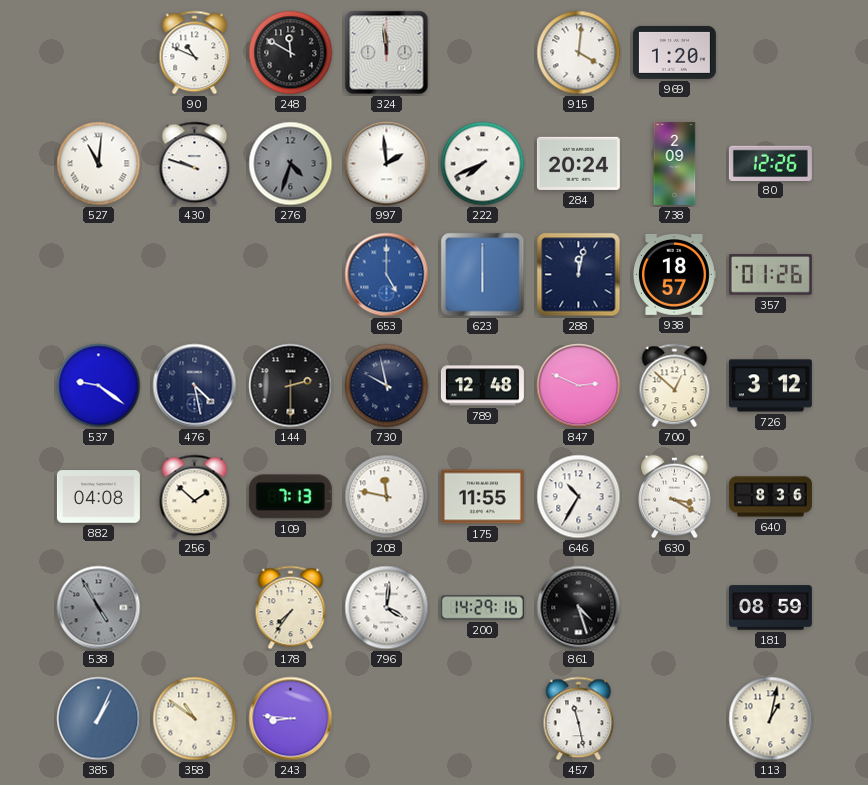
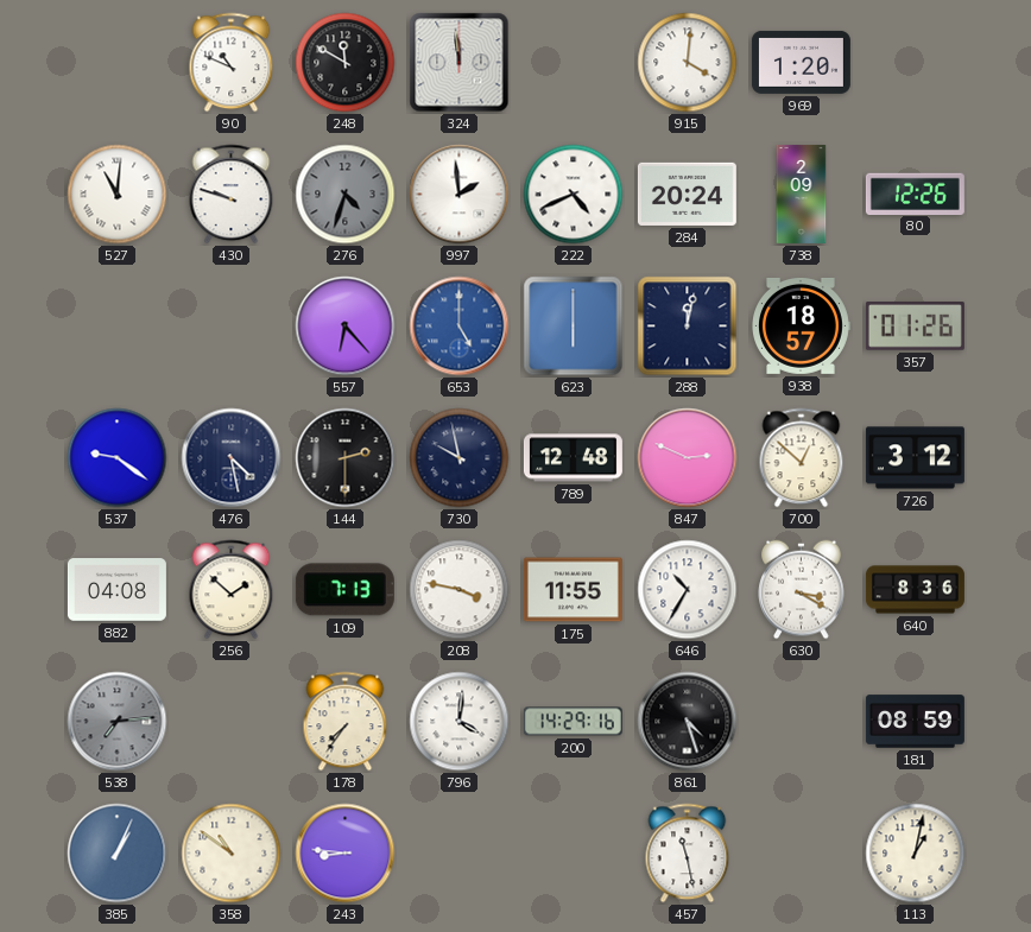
222: 7:41 -> 4:41
557: none -> 6:23
208: 11:47 -> 3:47
538: 4:55 -> 7:14
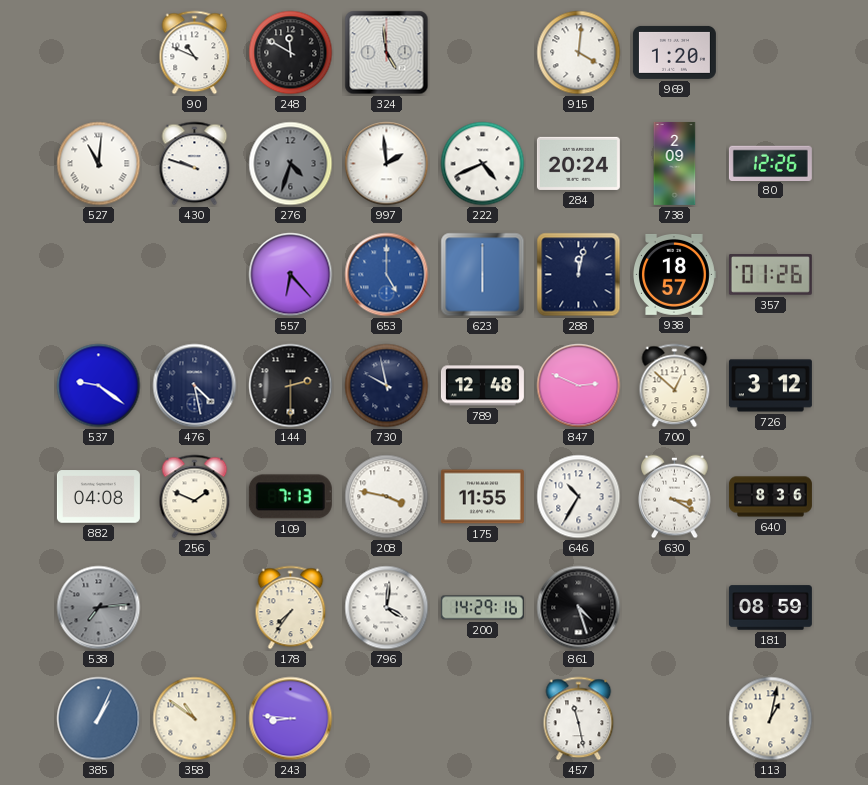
324: 11:59 -> 4:59
256: 1:52 -> 1:49
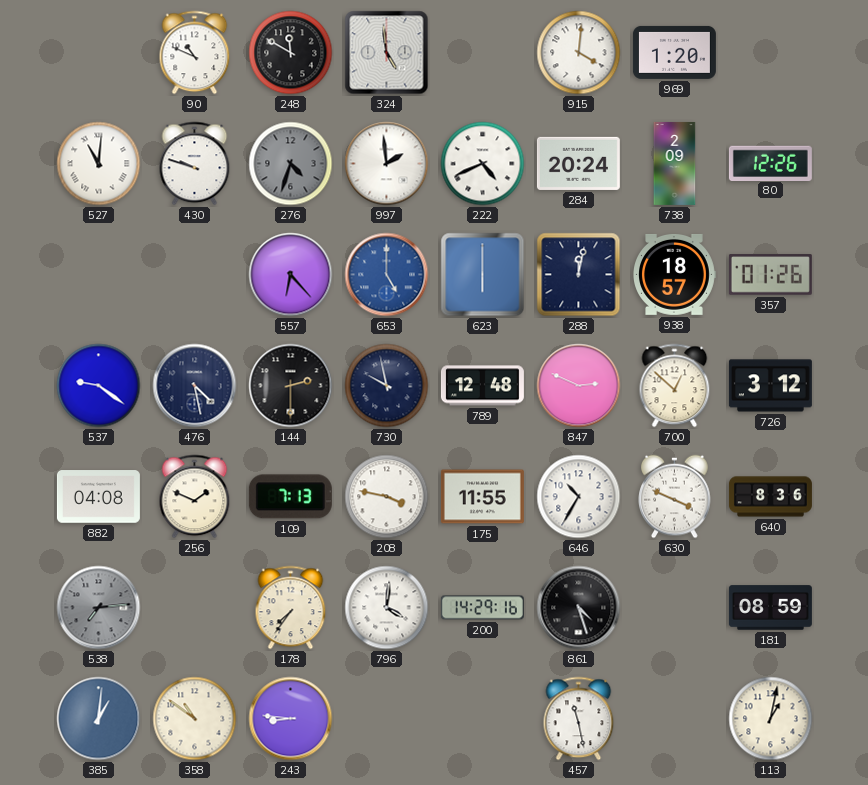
630: 3:20 -> 3:49
385: 1:04 -> 1:01
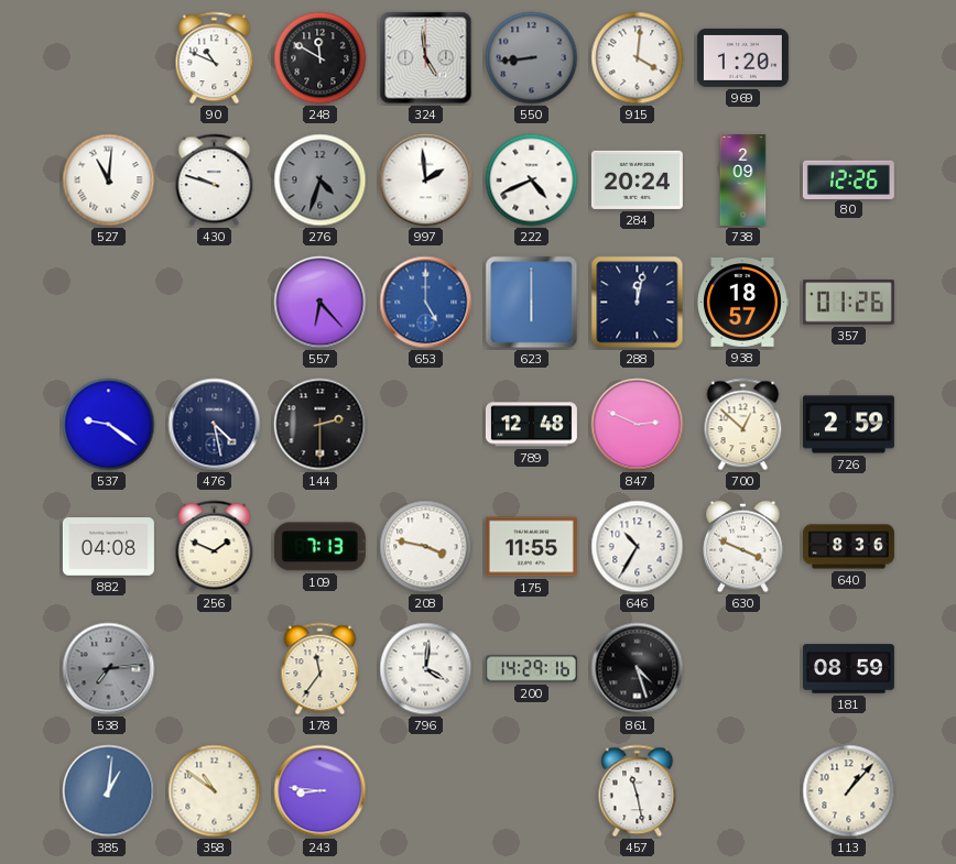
550: none -> 8:44
730: 9:58 -> none
726: 3:12 -> 2:59
178: 7:36 -> 11:36
113: 1:02 -> 1:07
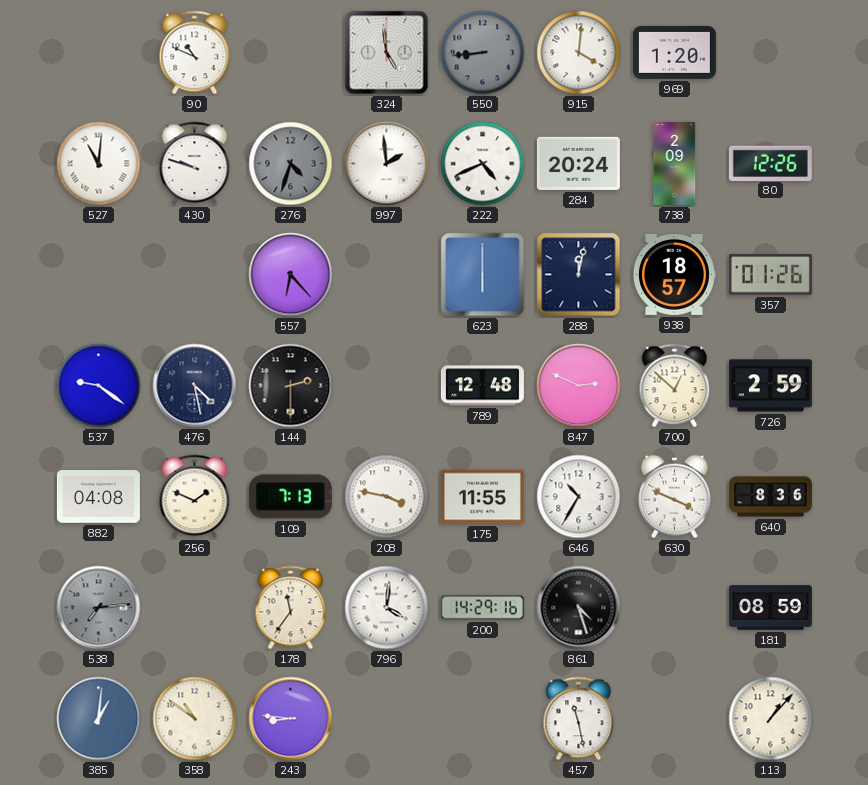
248: 11:50 -> none
653: 5:00 -> none
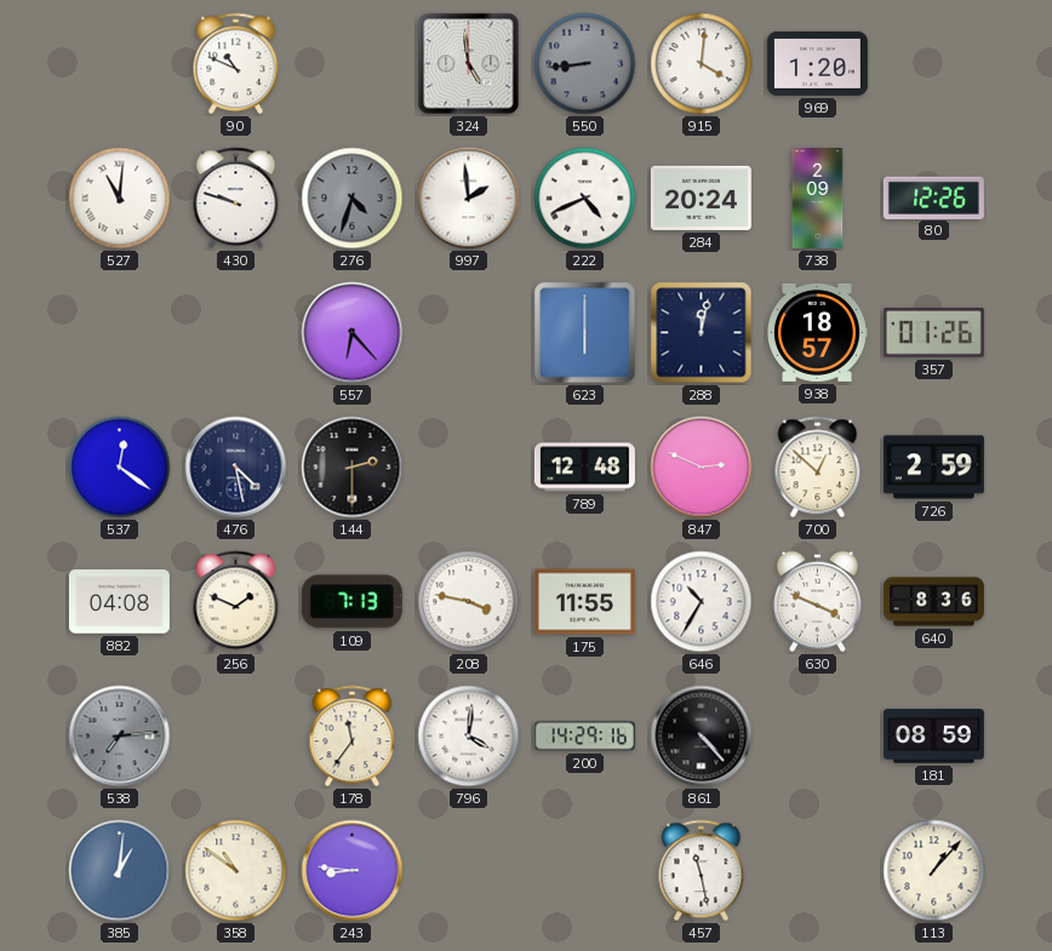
537: 9:21 -> 12:21
861: 4:27 -> 4:23
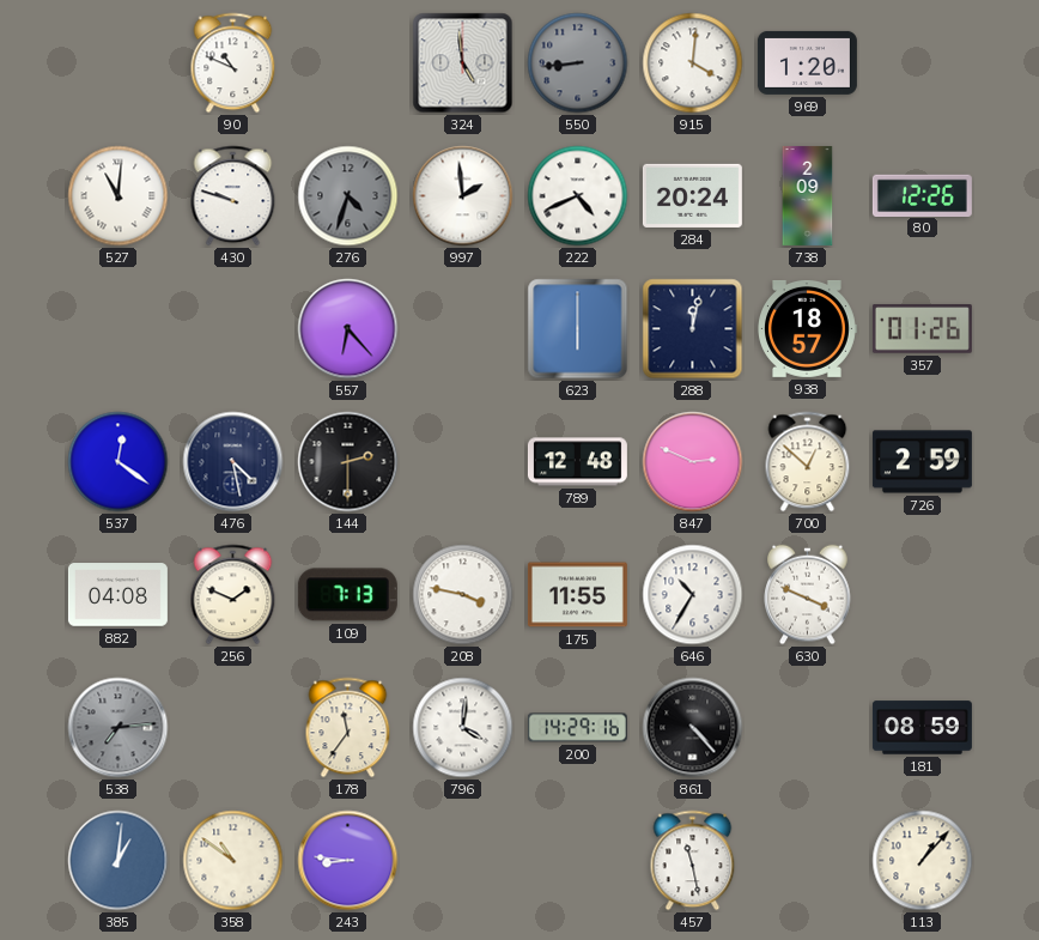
640: 8:36 -> none
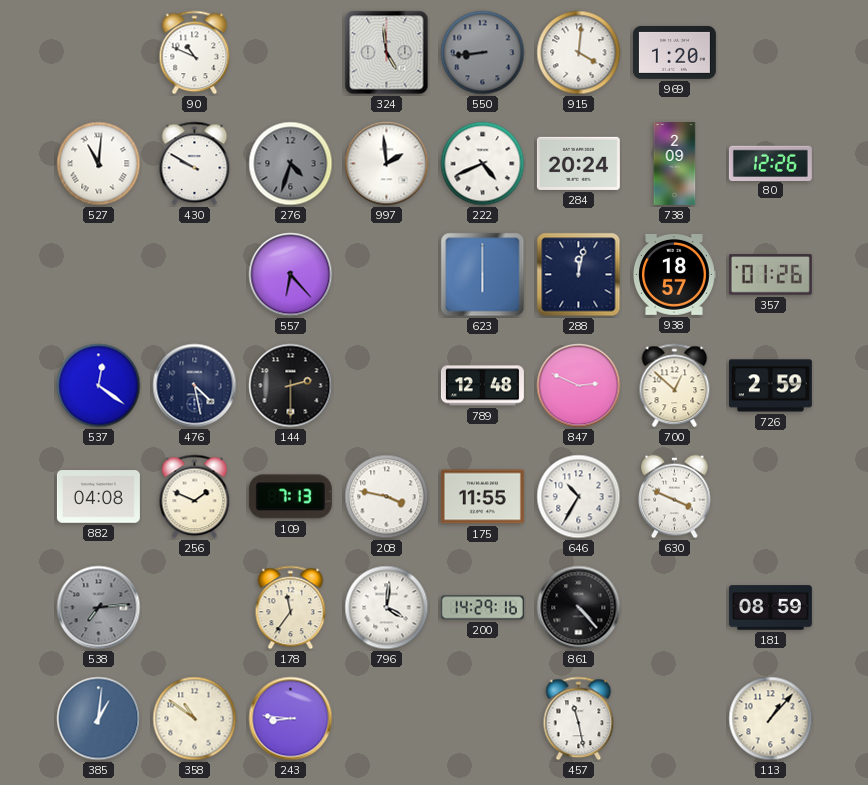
430: 9:48 -> 9:50
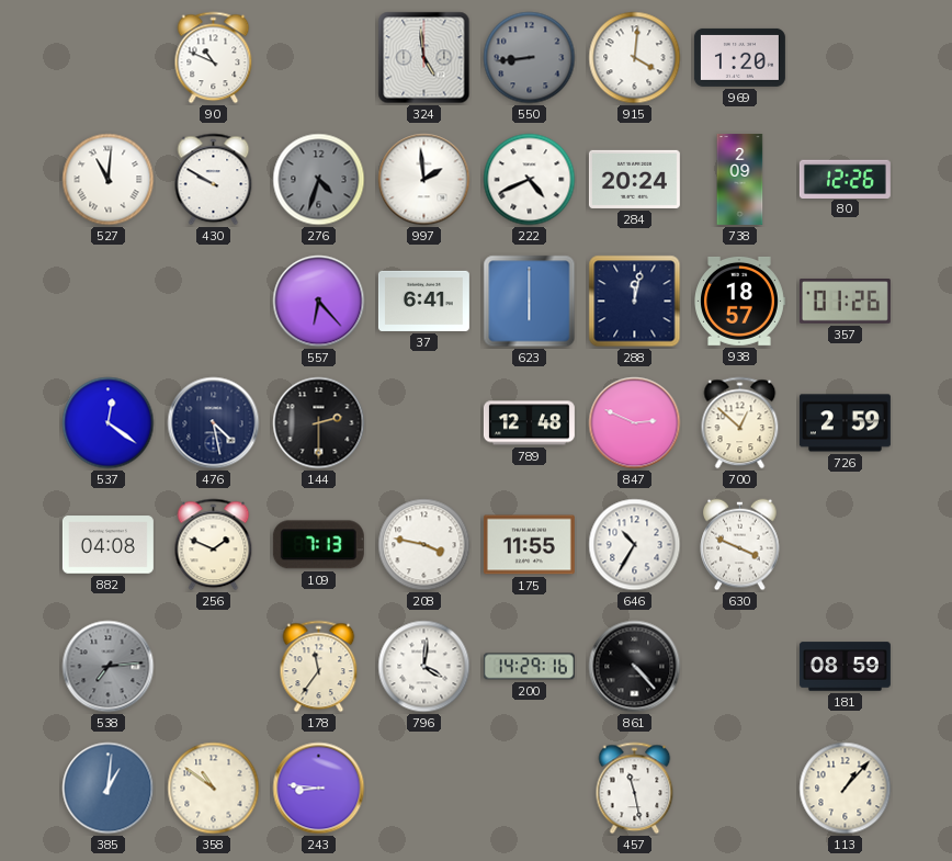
37: none -> 6:41
